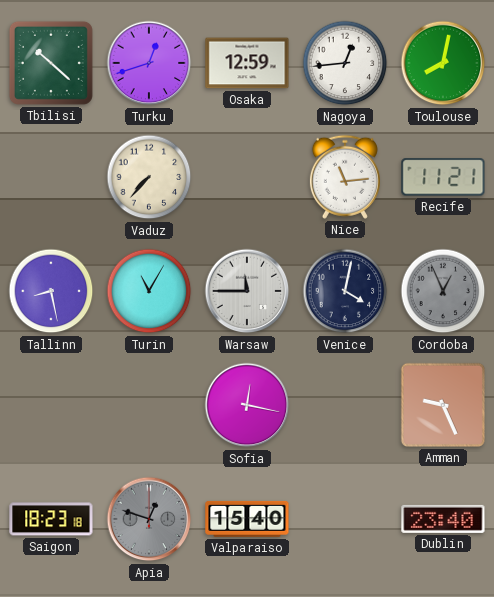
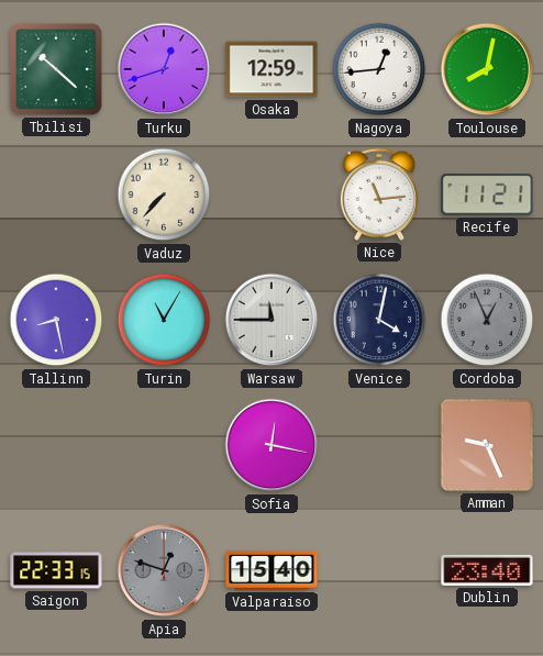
Saigon: 18:23 -> 22:33
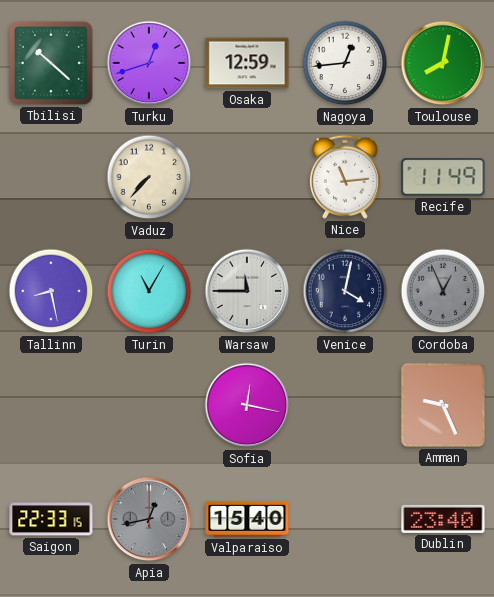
Recife: 11:21 -> 11:49
Apia: 12:48 -> 12:43
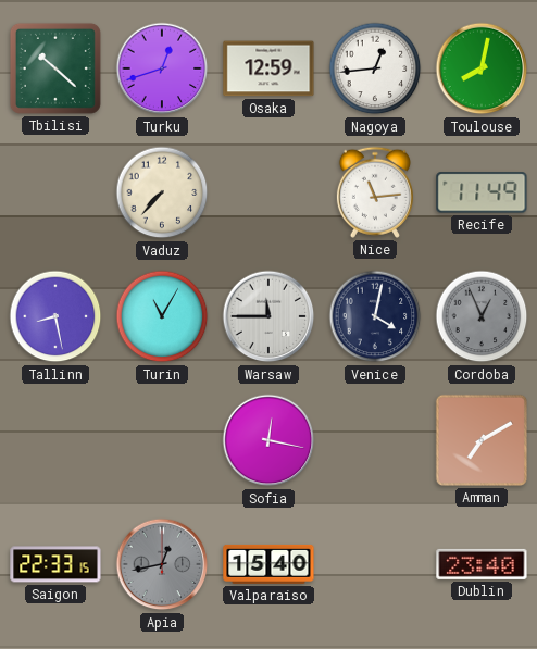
Amman: 9:26 -> 7:10
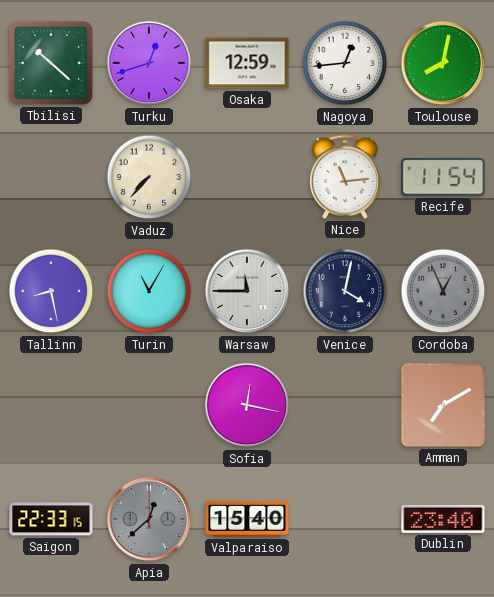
Recife: 11:49 -> 11:54
Apia: 12:43 -> 12:38
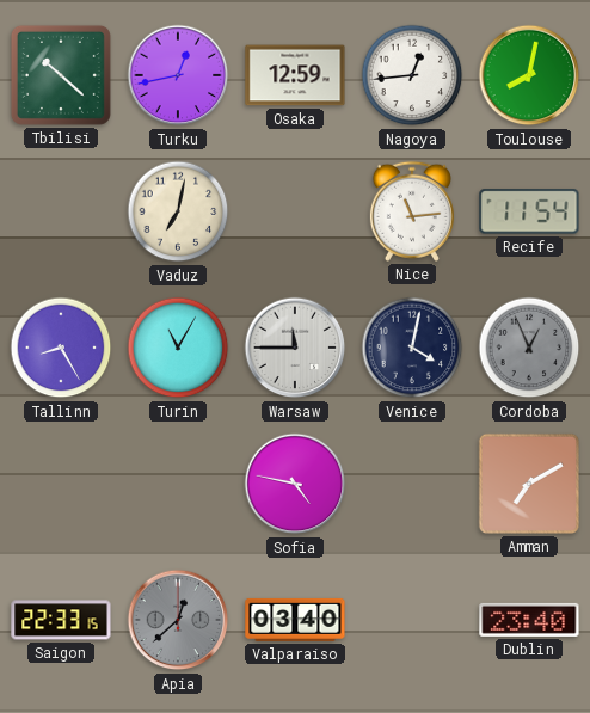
Turku: 12:42 -> 12:43
Vaduz: 7:37 -> 7:02
Tallinn: 8:28 -> 8:25
Sofia: 12:17 -> 4:47
Valparaiso: 15:40 -> 03:40
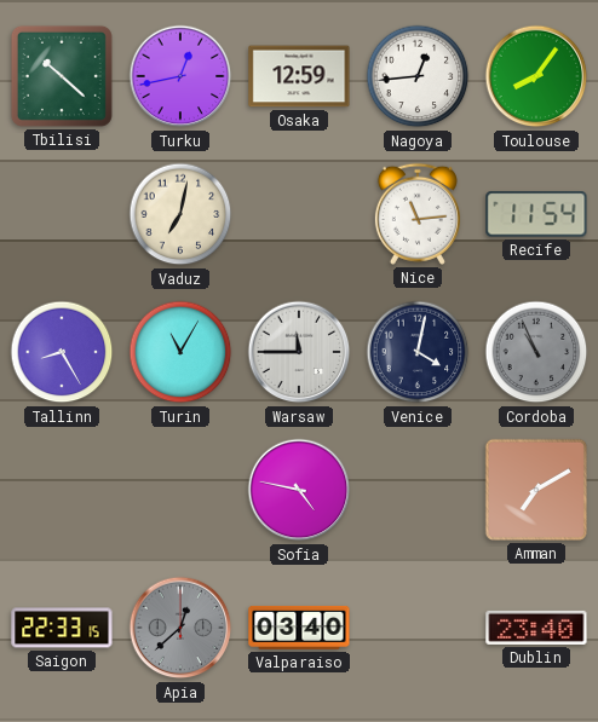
Toulouse: 8:02 -> 8:06
Cordoba: 12:56 -> 10:56
